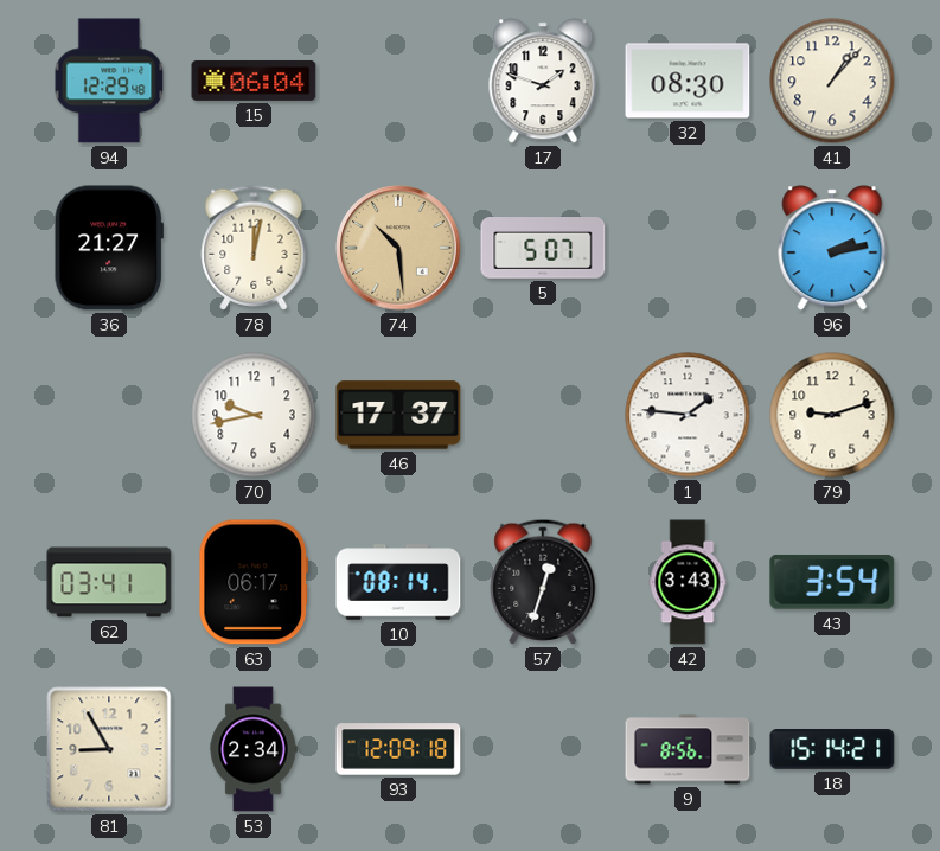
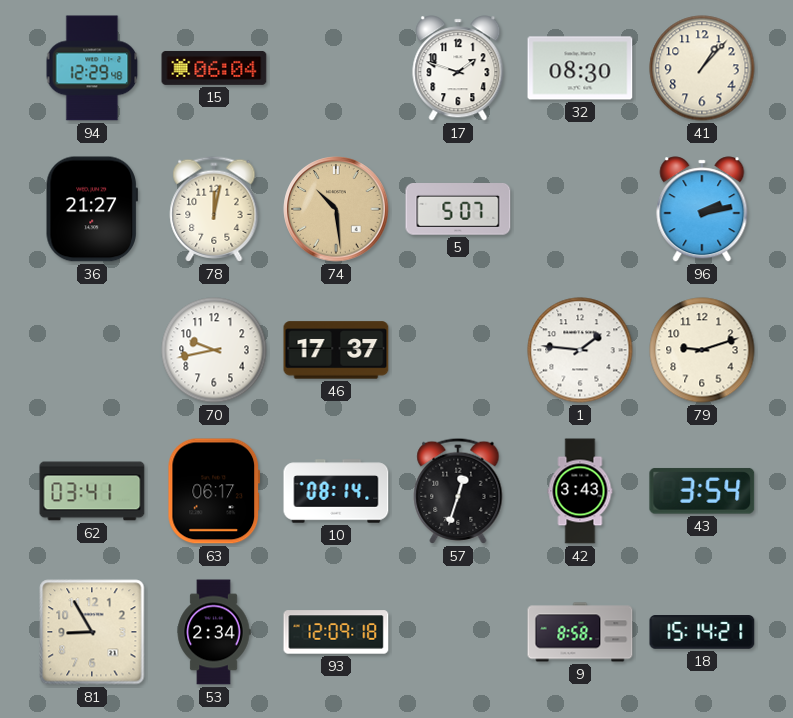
9: 8:56 -> 8:58
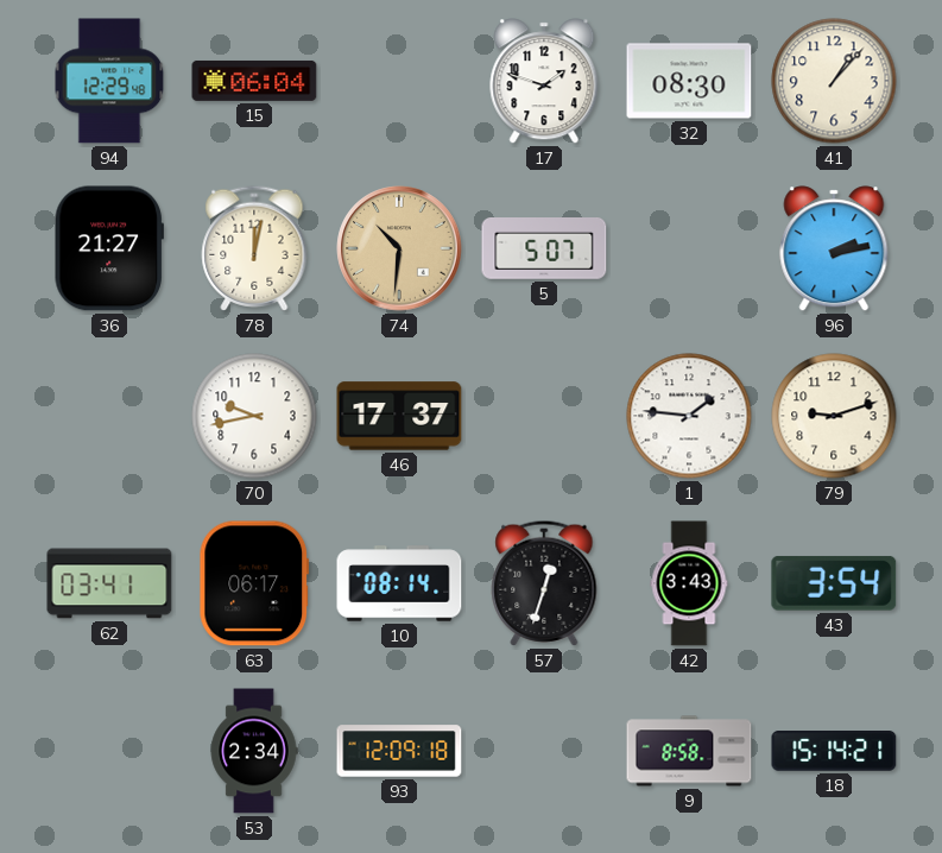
74: 10:29 -> 10:31
81: 8:55 -> none
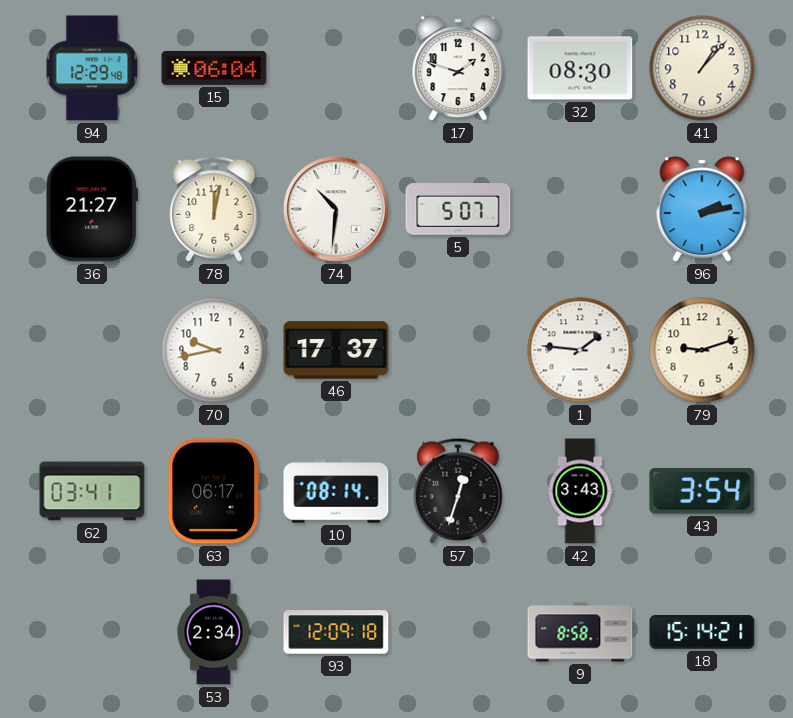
74 dial: champagne -> white
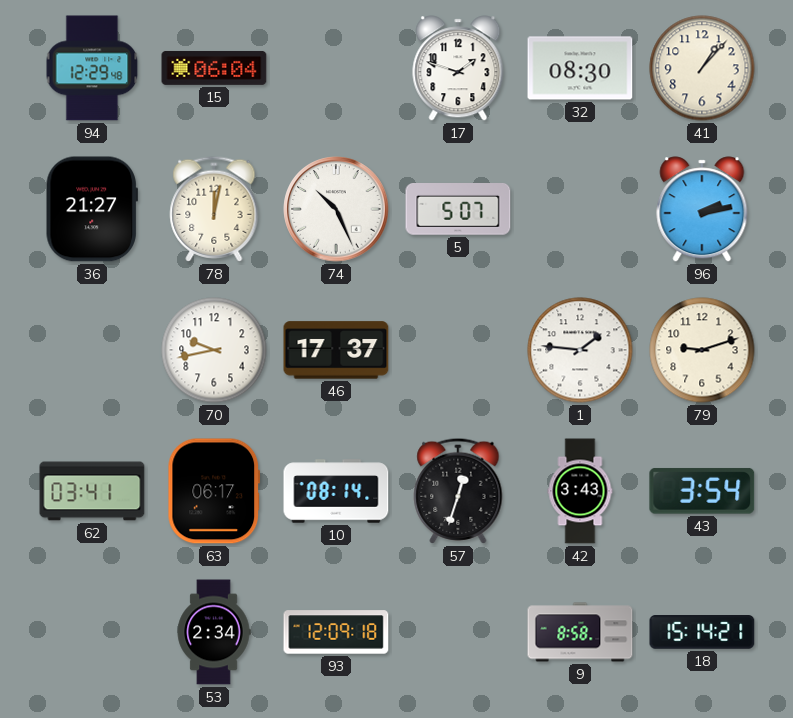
74: 10:31 -> 10:26
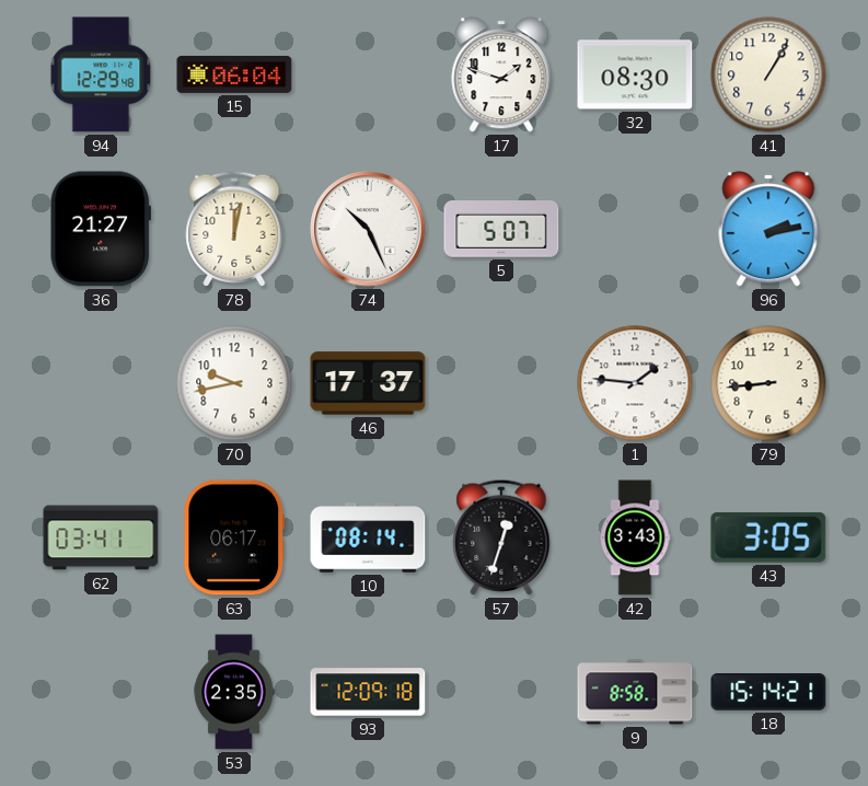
41: 1:07 -> 1:05
79: 9:12 -> 8:44
43: 3:54 -> 3:05
53: 2:34 -> 2:35
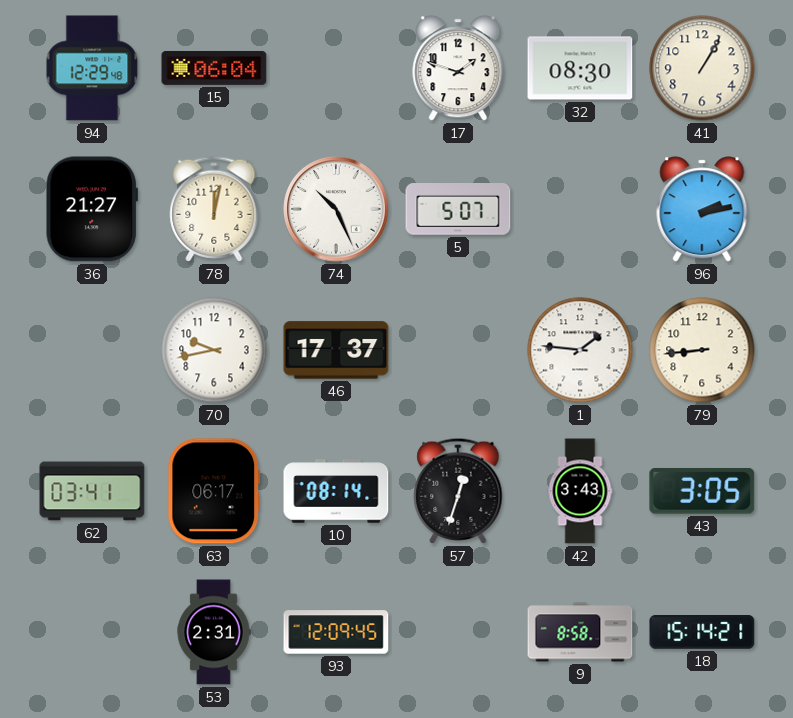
53: 2:35 -> 2:31
93: 12:09:18 -> 12:09:45
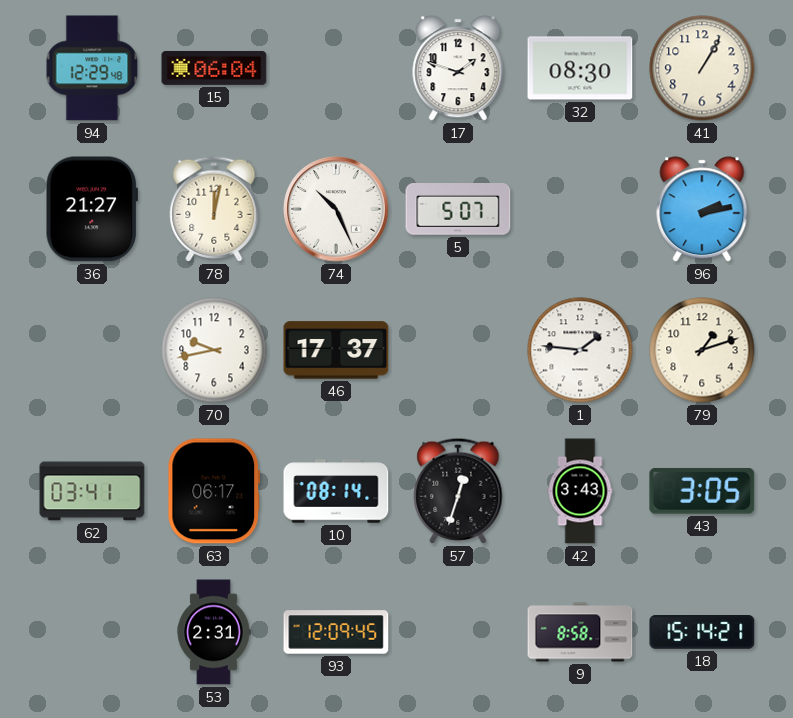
79: 8:44 -> 1:12
